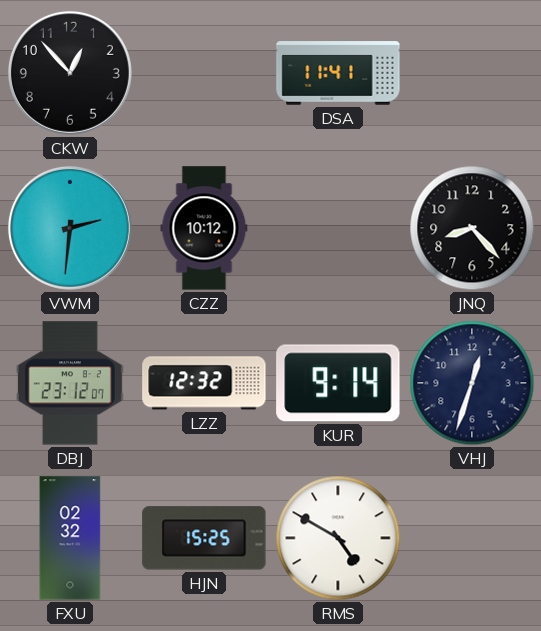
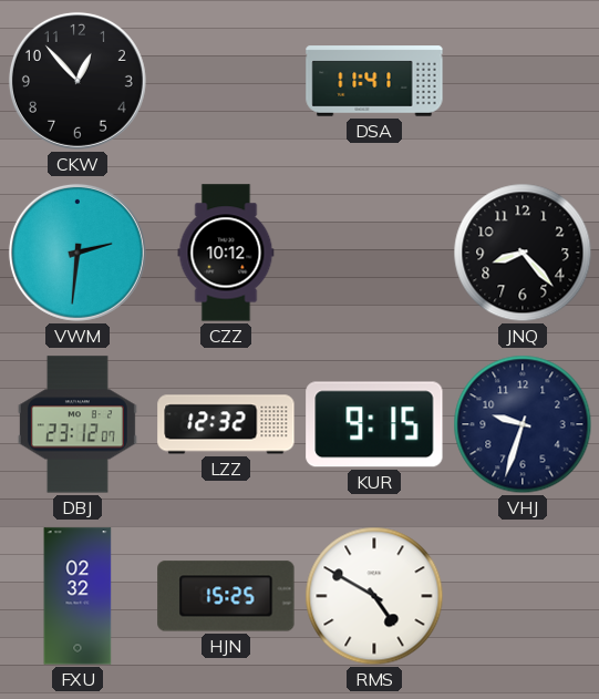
KUR: 9:14 -> 9:15
VHJ: 12:33 -> 9:33
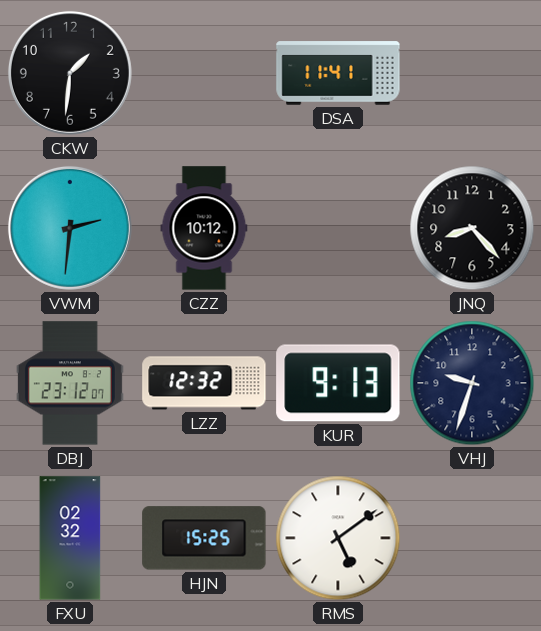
CKW: 12:53 -> 1:31
KUR: 9:15 -> 9:13
RMS: 4:50 -> 5:09
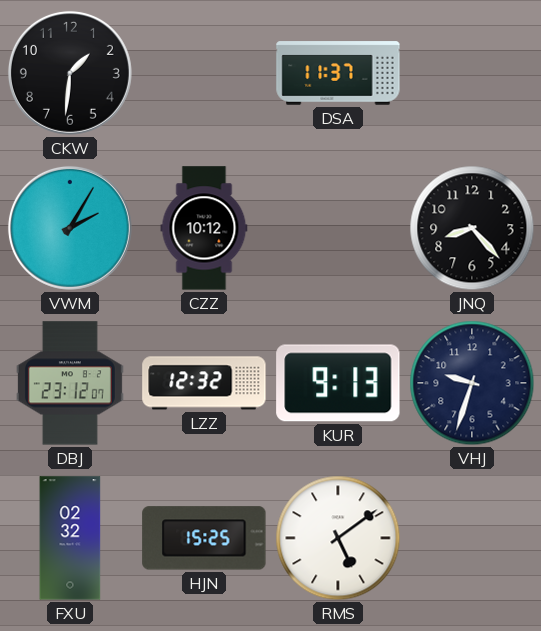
DSA: 11:41 -> 11:37
VWM: 2:31 -> 2:05
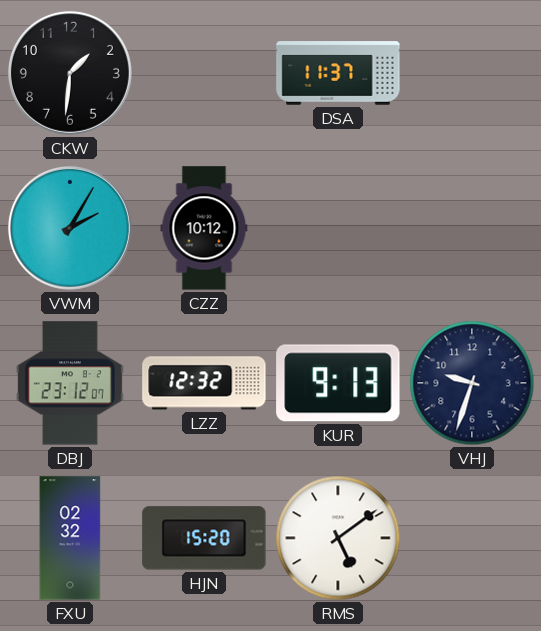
JNQ: 8:23 -> none
HJN: 15:25 -> 15:20
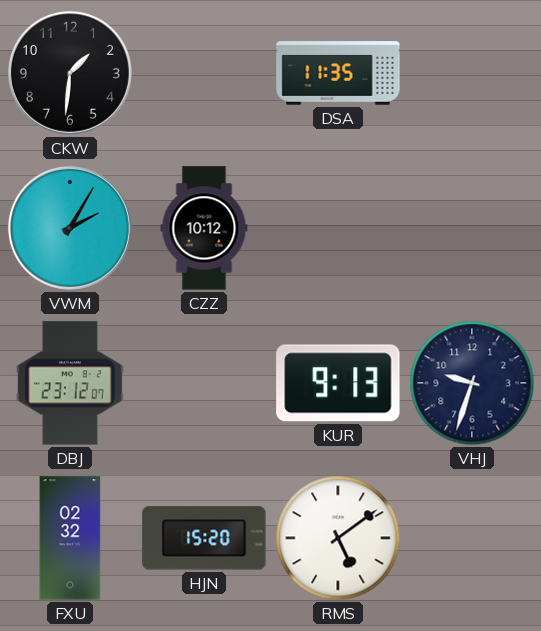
DSA: 11:37 -> 11:35
LZZ: 12:32 -> none
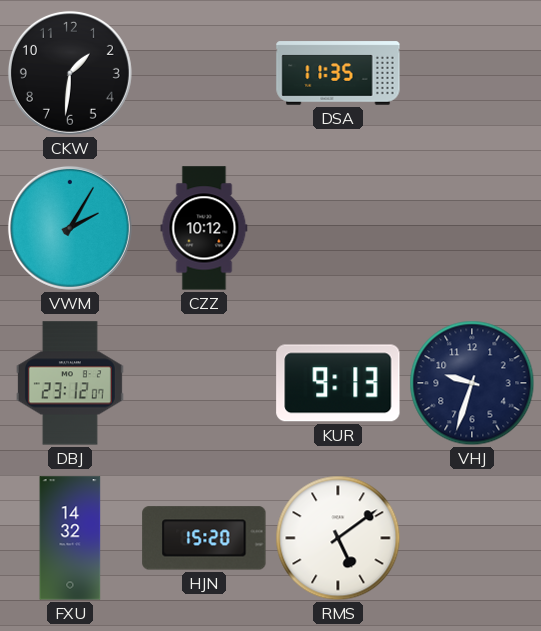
FXU: 02:32 -> 14:32
